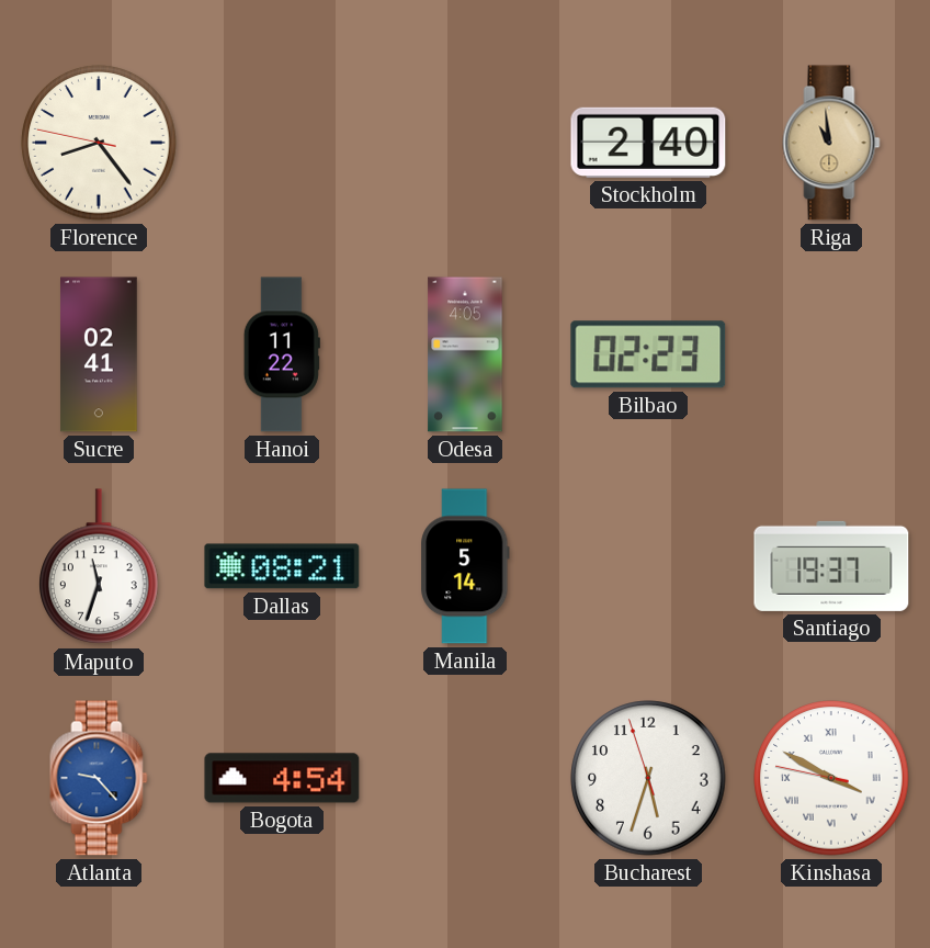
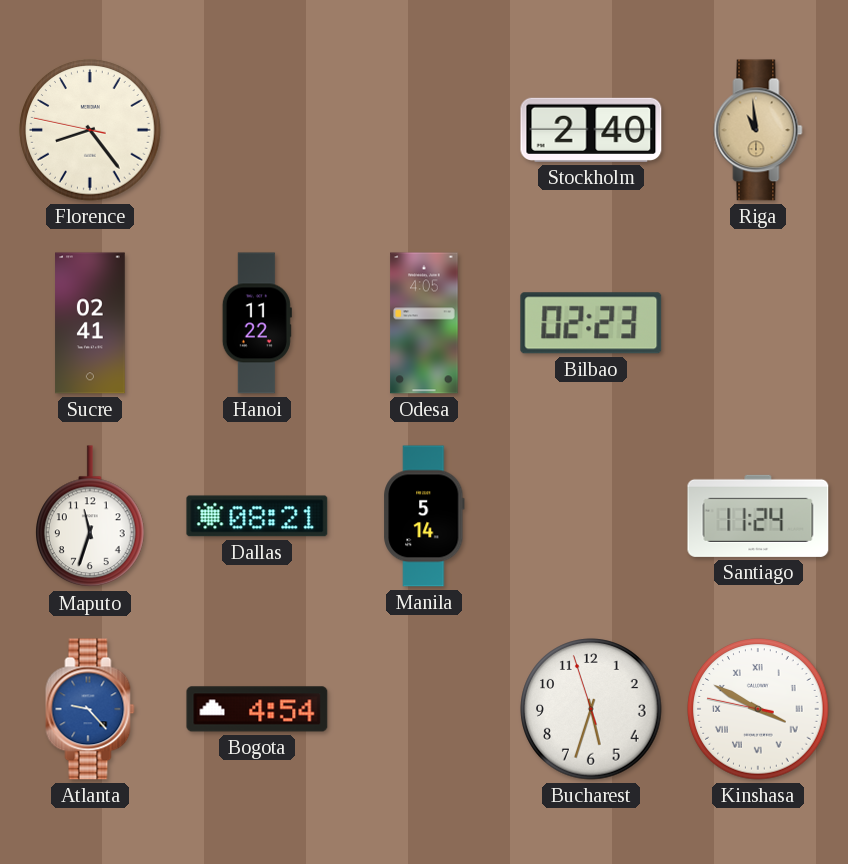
Santiago: 19:37 -> 11:24
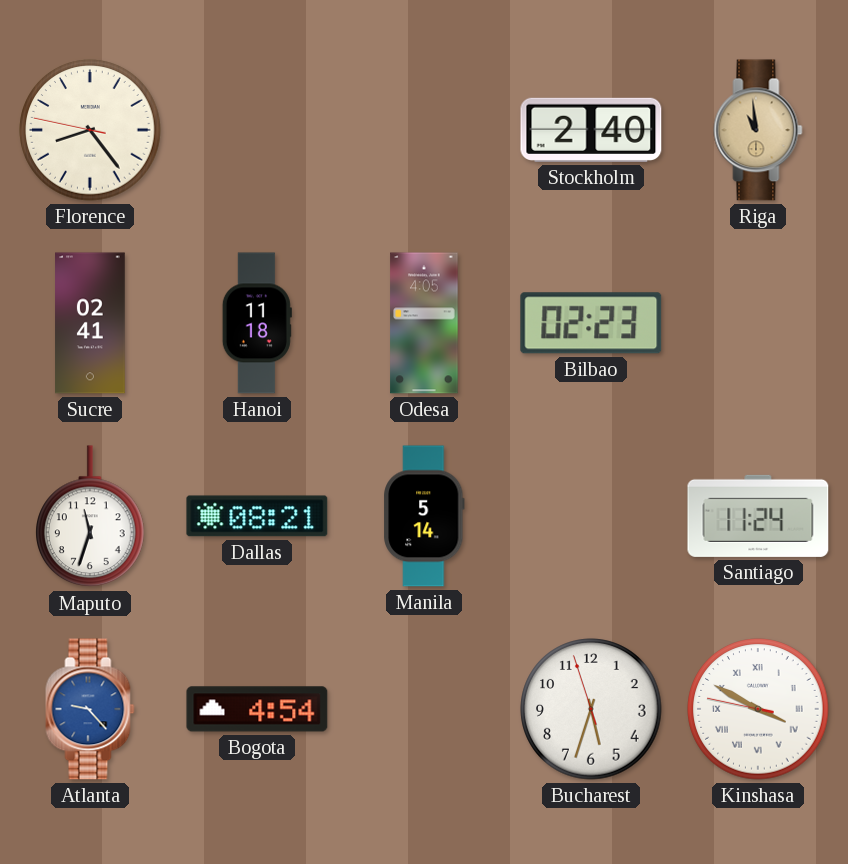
Hanoi: 11:22 -> 11:18
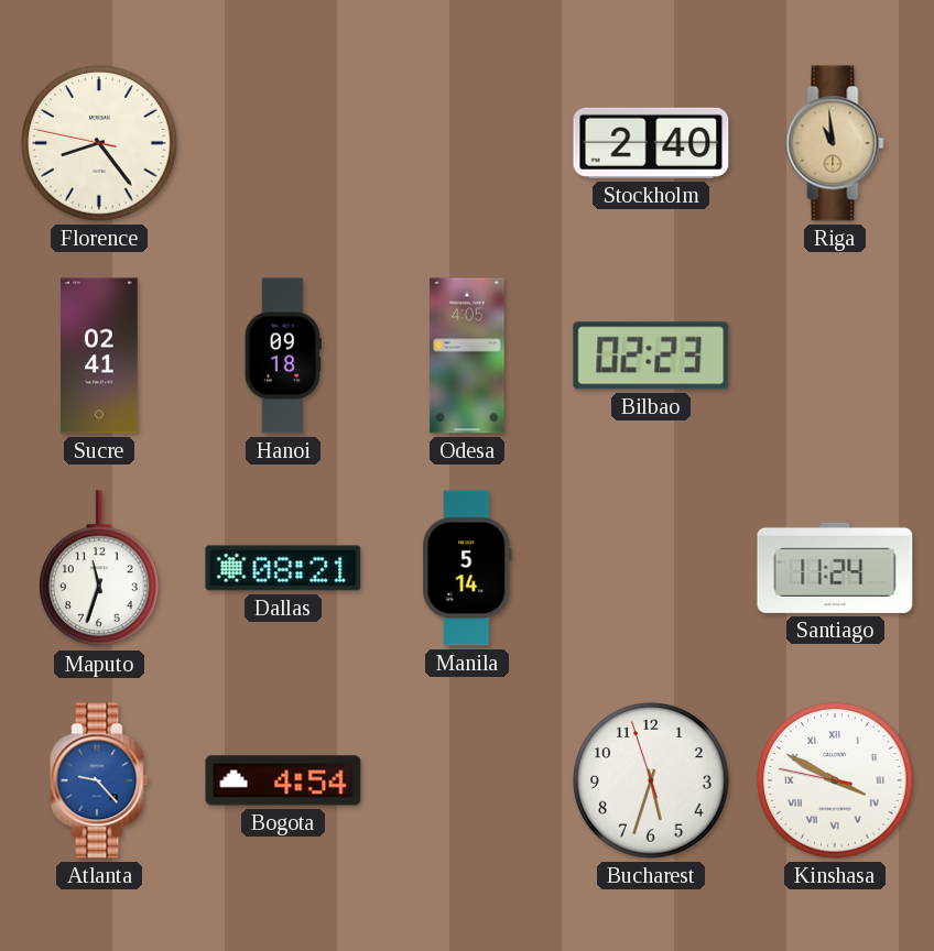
Hanoi: 11:18 -> 09:18
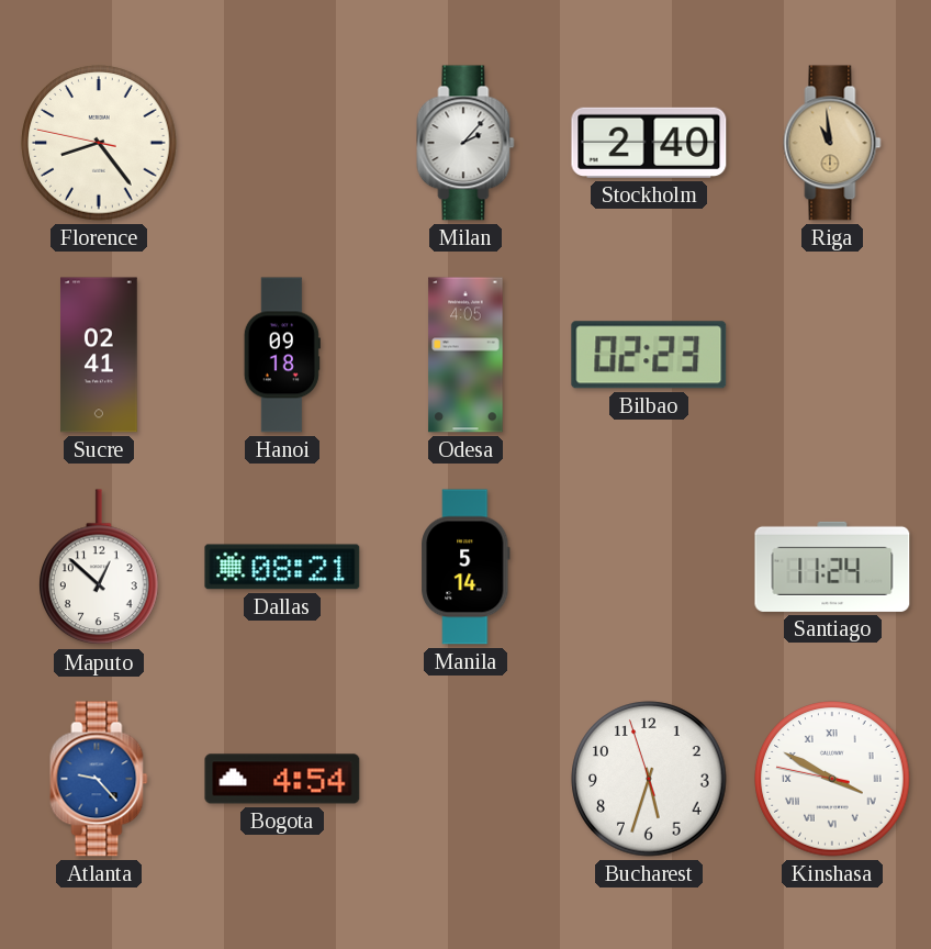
Milan: none -> 2:07
Maputo: 11:33 -> 12:52
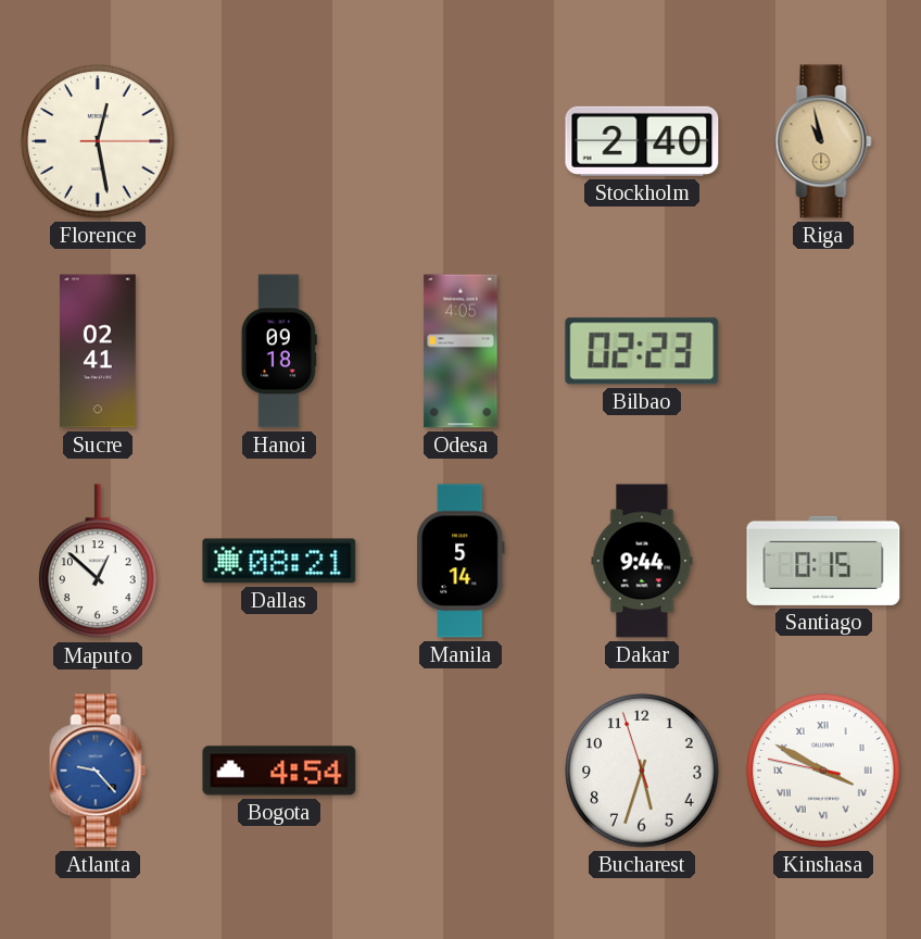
Florence: 8:23 -> 12:28
Milan: 2:07 -> none
Riga: 10:59 -> 10:58
Dakar: none -> 9:44
Santiago: 11:24 -> 0:15
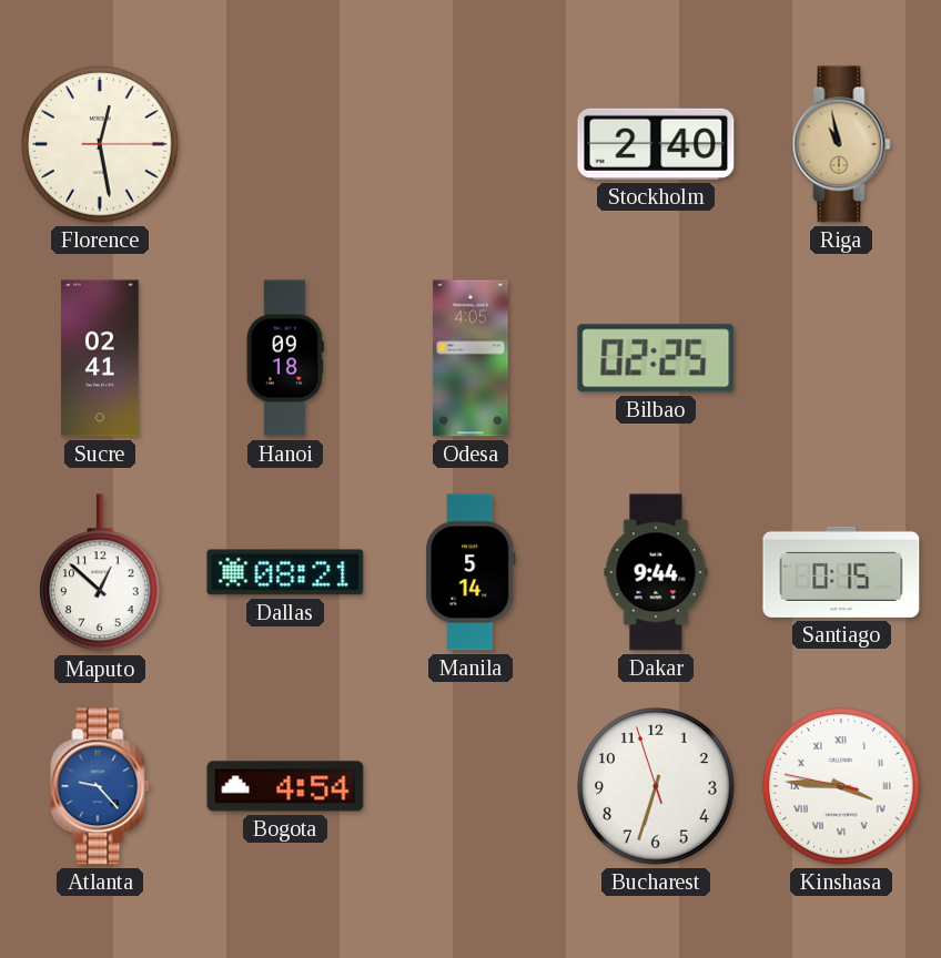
Bilbao: 02:23 -> 02:25
Bucharest: 5:32 -> 6:32
Kinshasa: 3:49 -> 3:45
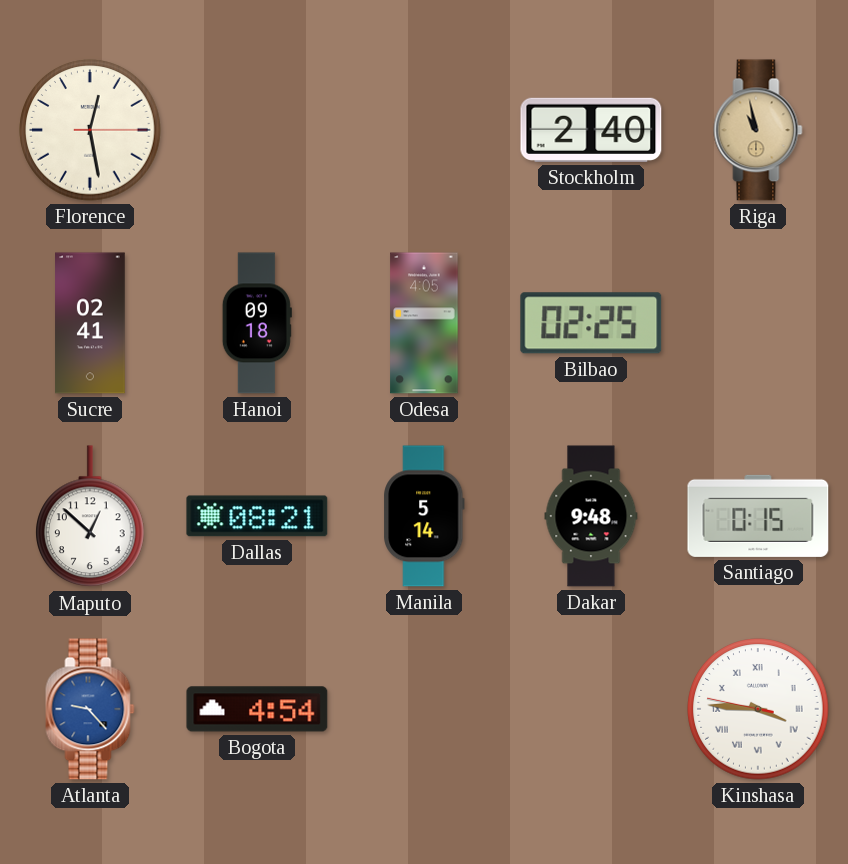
Dakar: 9:44 -> 9:48
Bucharest: 6:32 -> none
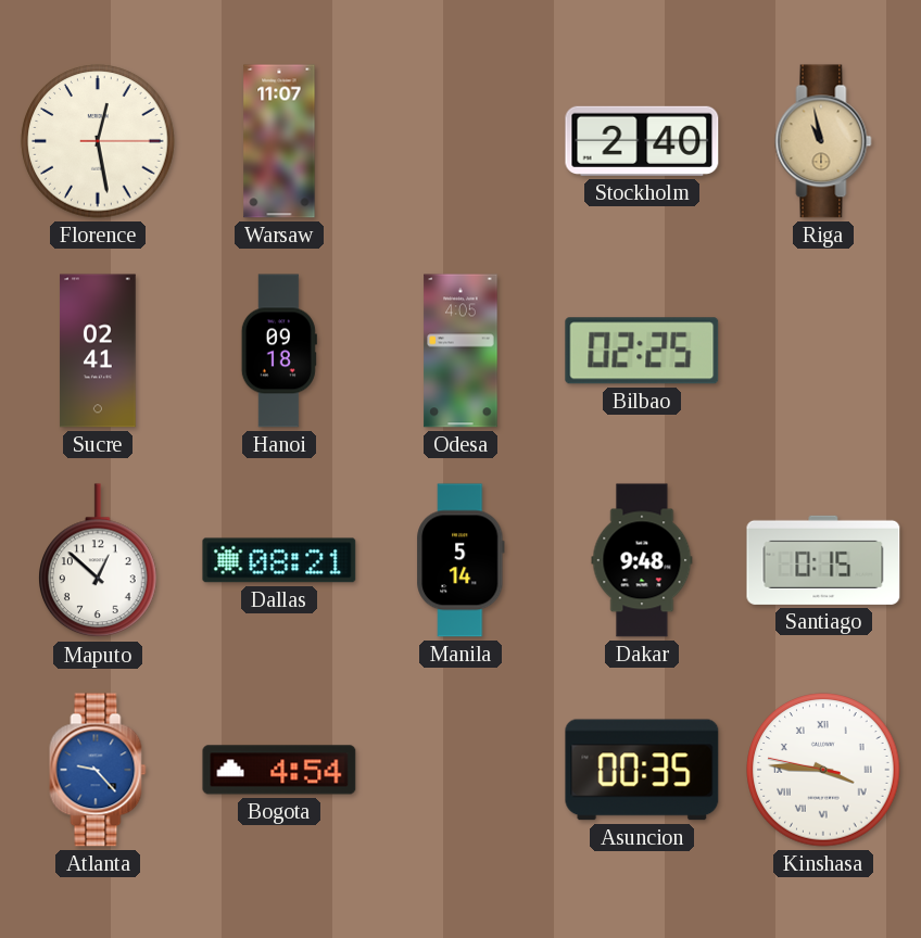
Warsaw: none -> 11:07
Asuncion: none -> 00:35
